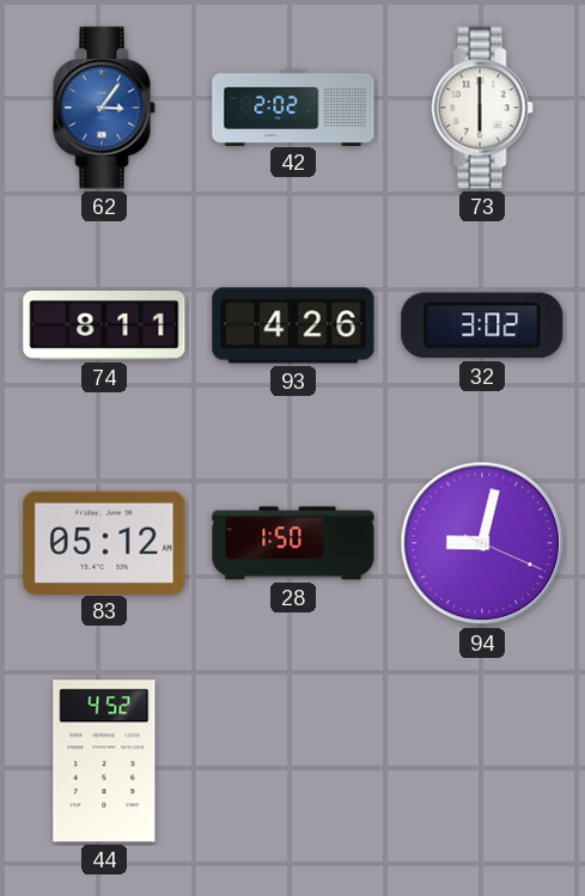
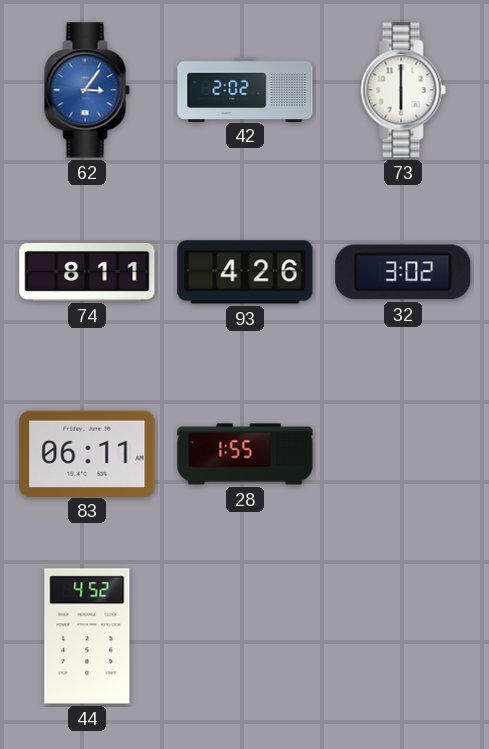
83: 05:12 -> 06:11
28: 1:50 -> 1:55
94: 9:02 -> none
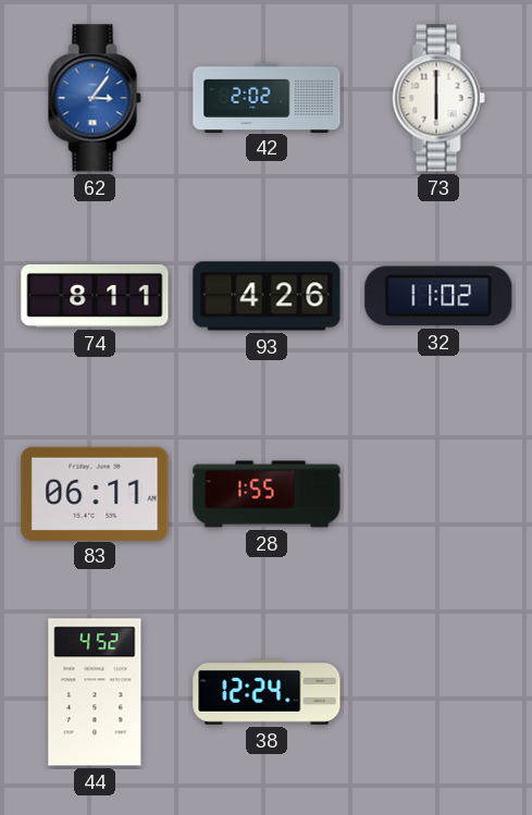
32: 3:02 -> 11:02
38: none -> 12:24
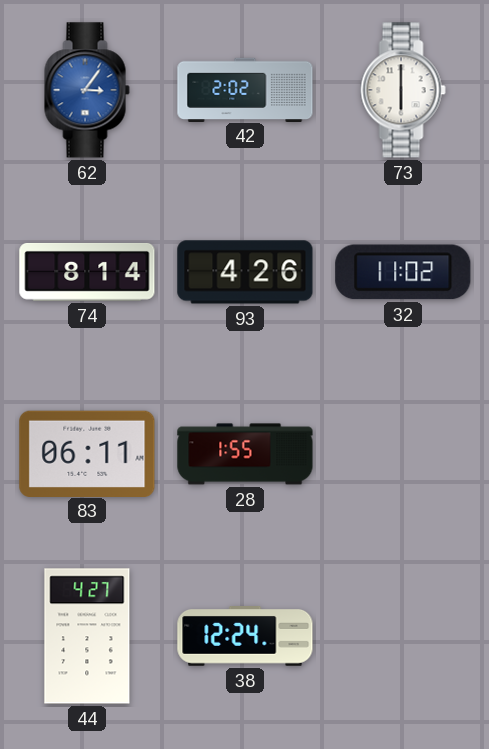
74: 8:11 -> 8:14
44: 4:52 -> 4:27
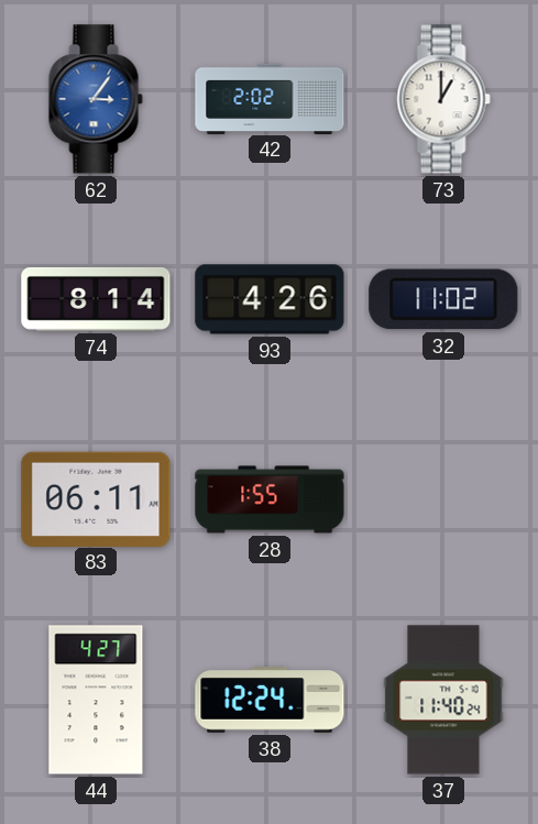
73: 6:00 -> 1:00
37: none -> 11:40
